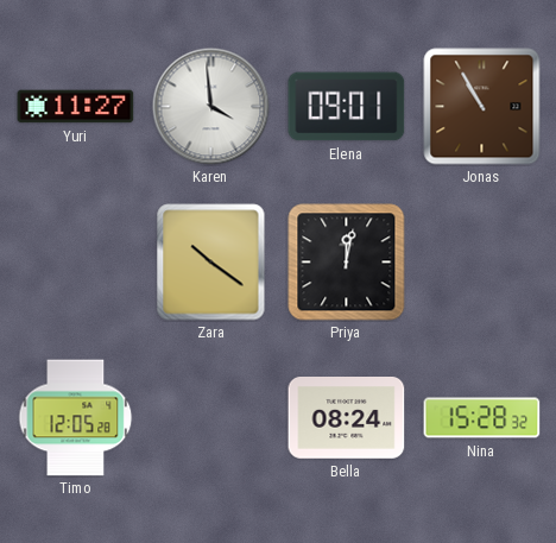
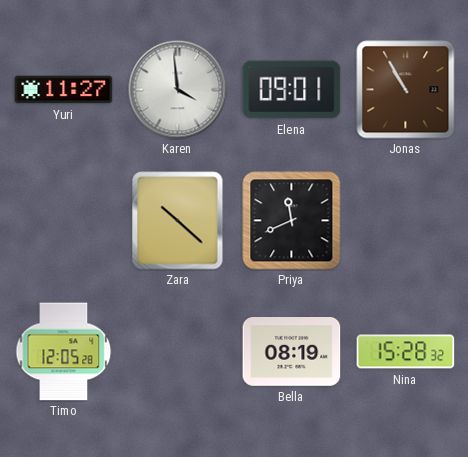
Zara: 10:21 -> 10:22
Priya: 12:02 -> 11:41
Bella: 08:24 -> 08:19
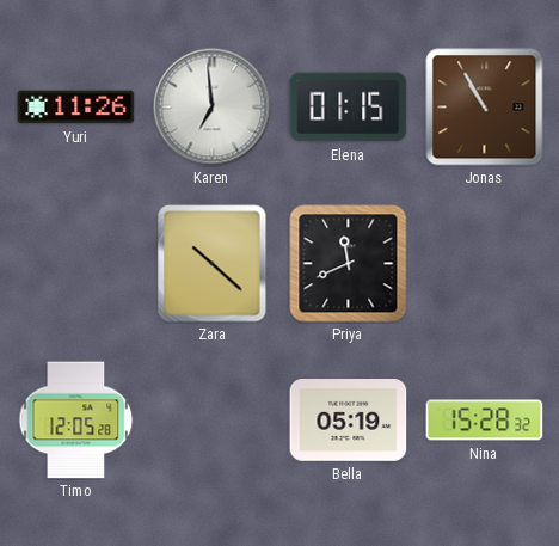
Yuri: 11:27 -> 11:26
Karen: 3:59 -> 6:59
Elena: 09:01 -> 01:15
Bella: 08:19 -> 05:19
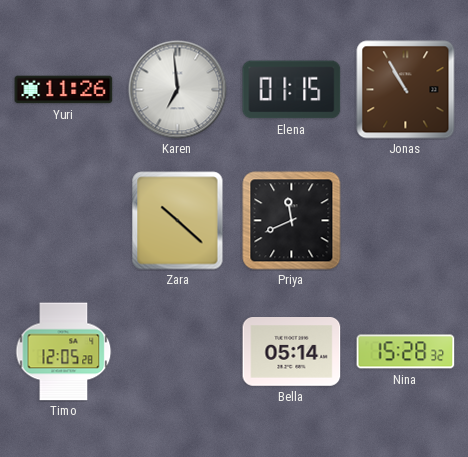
Bella: 05:19 -> 05:14
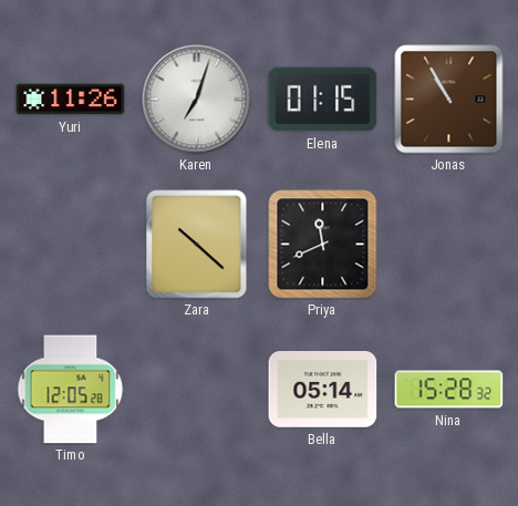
Karen: 6:59 -> 7:03
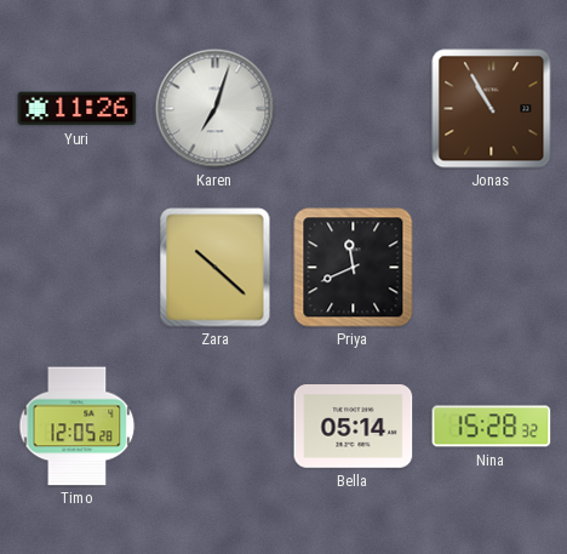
Elena: 01:15 -> none
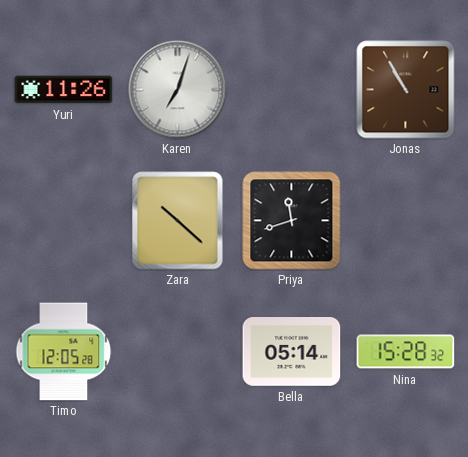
Priya: 11:41 -> 11:42
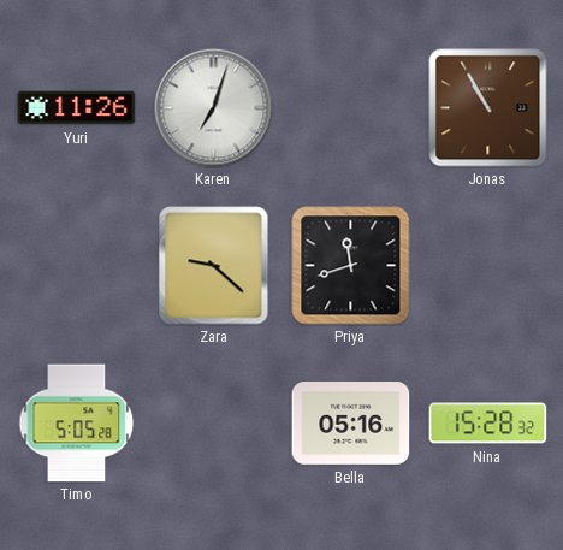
Zara: 10:22 -> 9:22
Timo: 12:05 -> 5:05
Bella: 05:14 -> 05:16
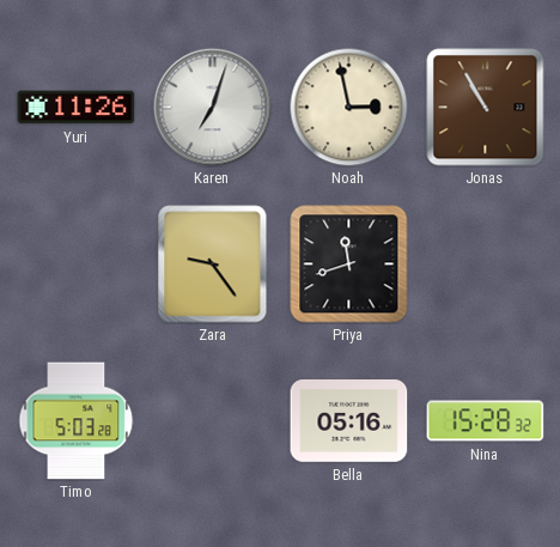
Noah: none -> 2:58
Zara: 9:22 -> 9:24
Timo: 5:05 -> 5:03
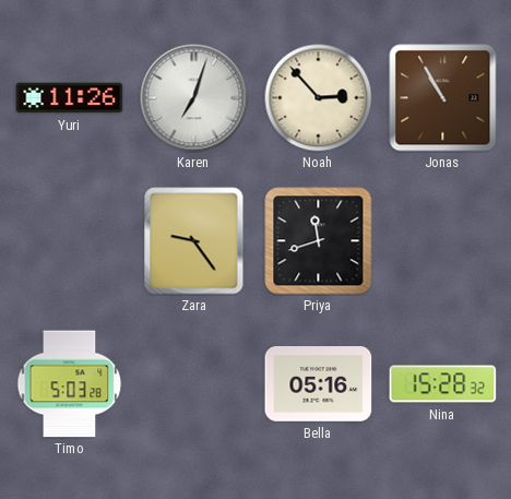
Noah: 2:58 -> 2:53
